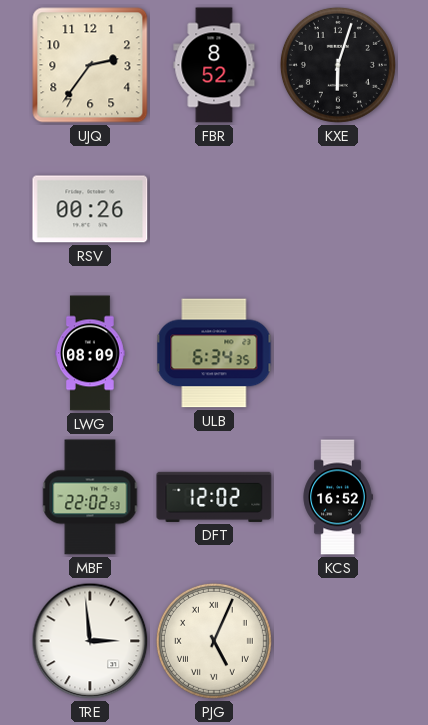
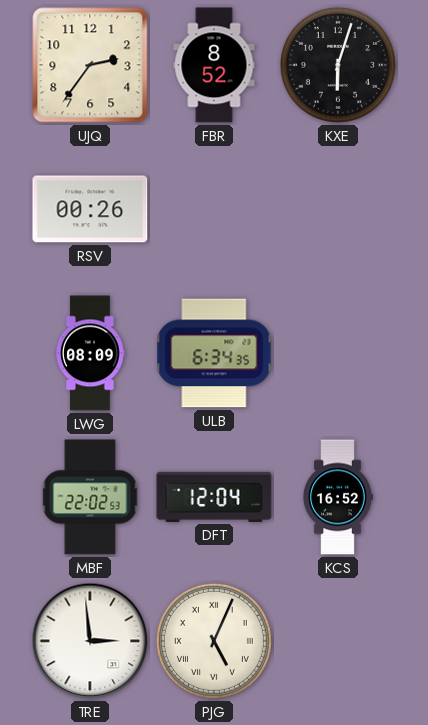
DFT: 12:02 -> 12:04
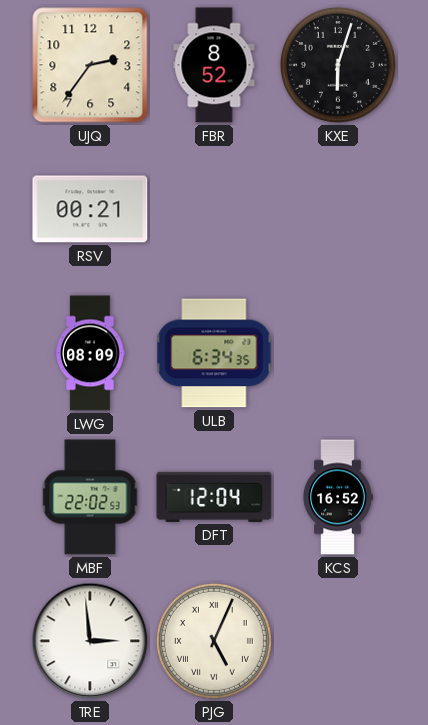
RSV: 00:26 -> 00:21
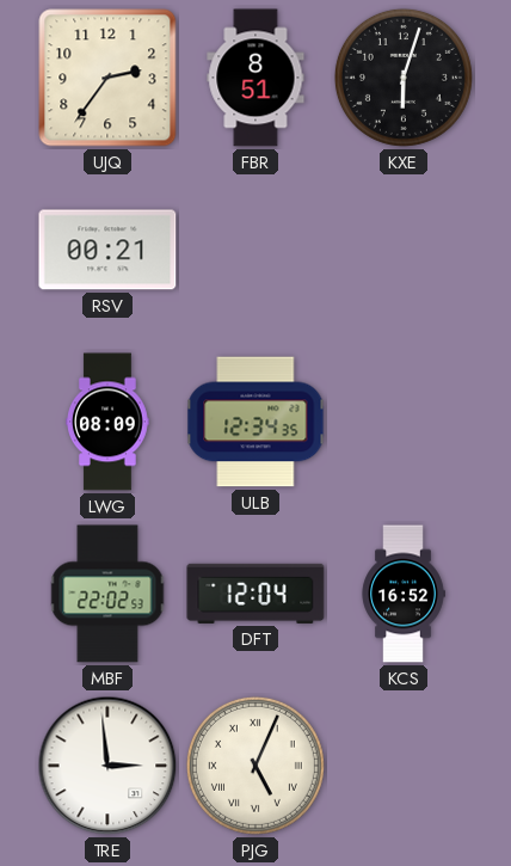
FBR: 8:52 -> 8:51
ULB: 6:34 -> 12:34
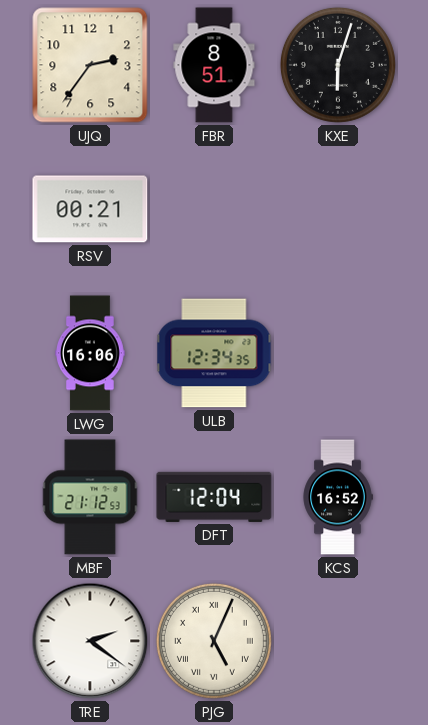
LWG: 08:09 -> 16:06
MBF: 22:02 -> 21:12
TRE: 2:59 -> 2:21
